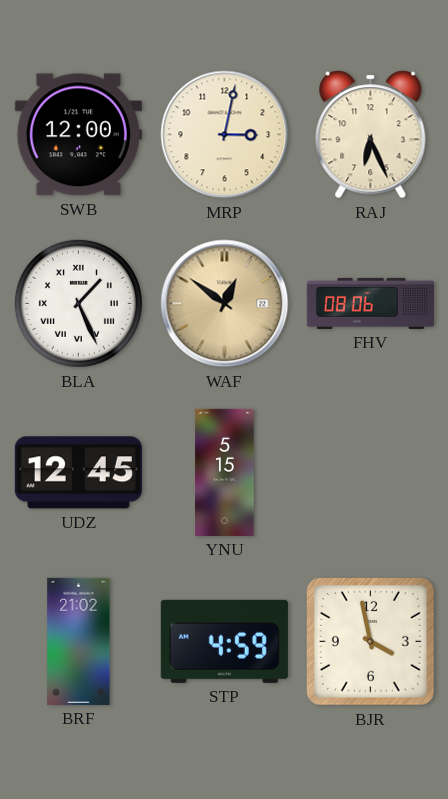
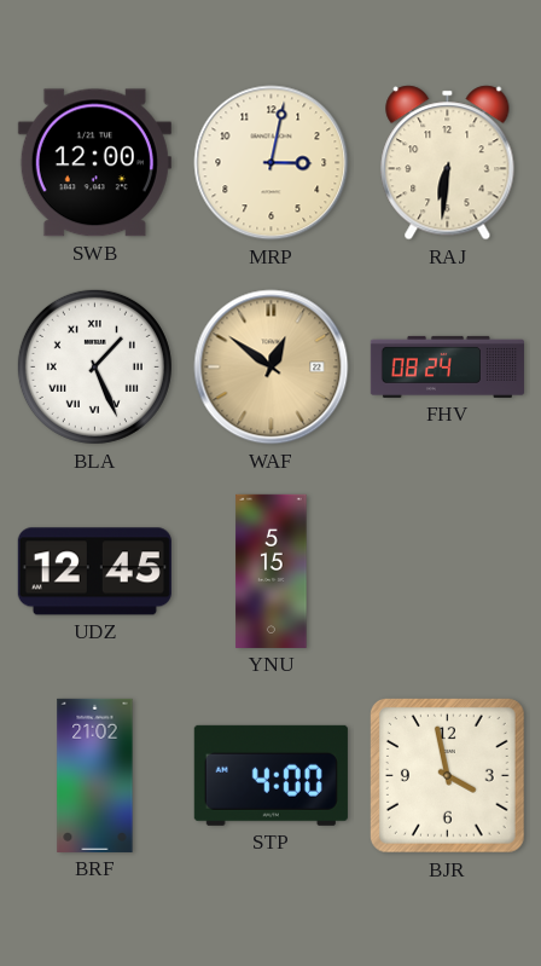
RAJ: 6:26 -> 6:31
FHV: 08:06 -> 08:24
STP: 4:59 -> 4:00
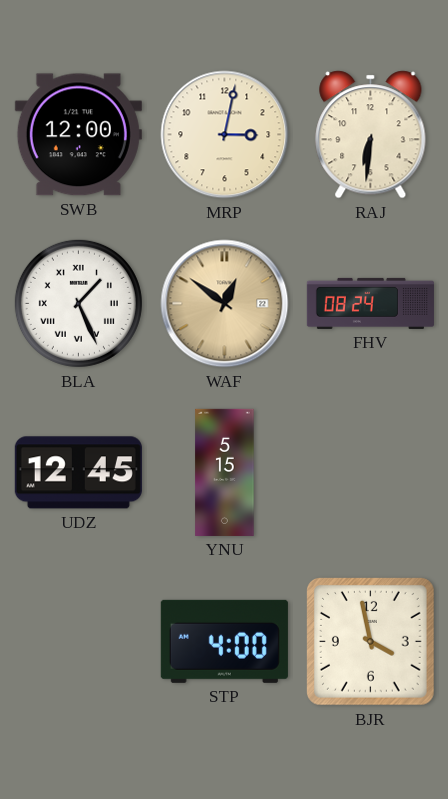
BRF: 21:02 -> none
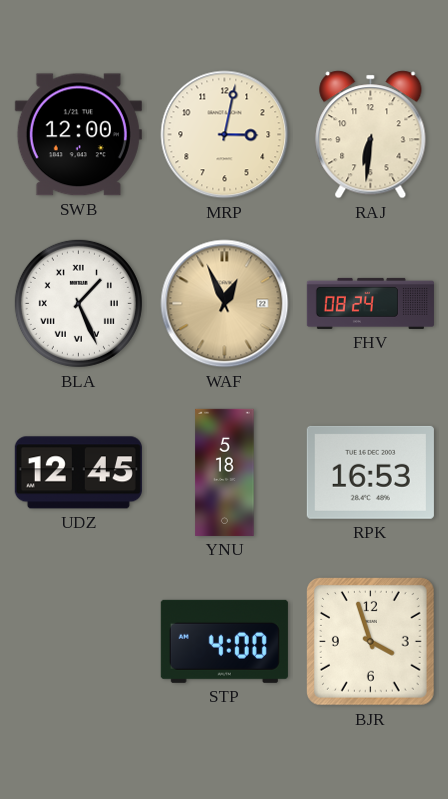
WAF: 12:51 -> 12:56
YNU: 5:15 -> 5:18
RPK: none -> 16:53
BJR: 3:58 -> 3:57
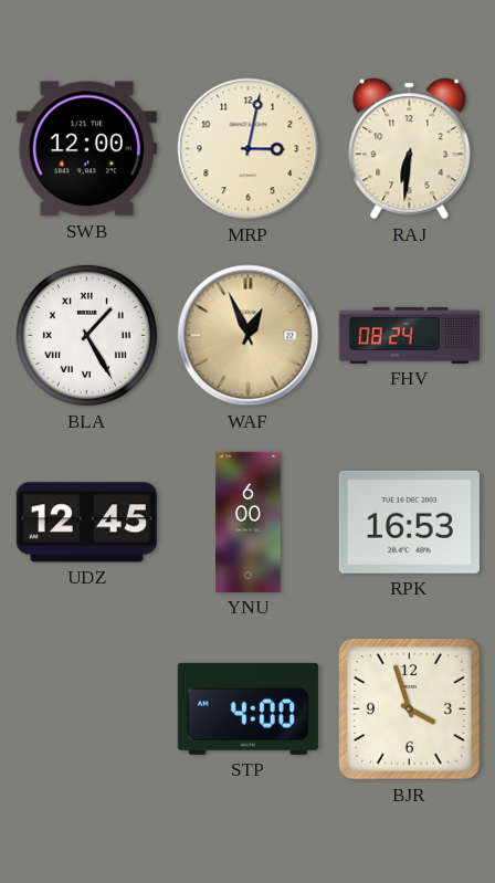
BLA: 1:26 -> 1:25
YNU: 5:18 -> 6:00
